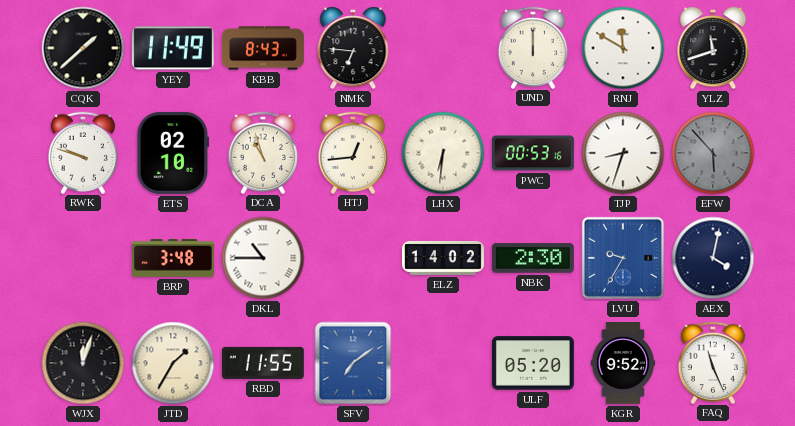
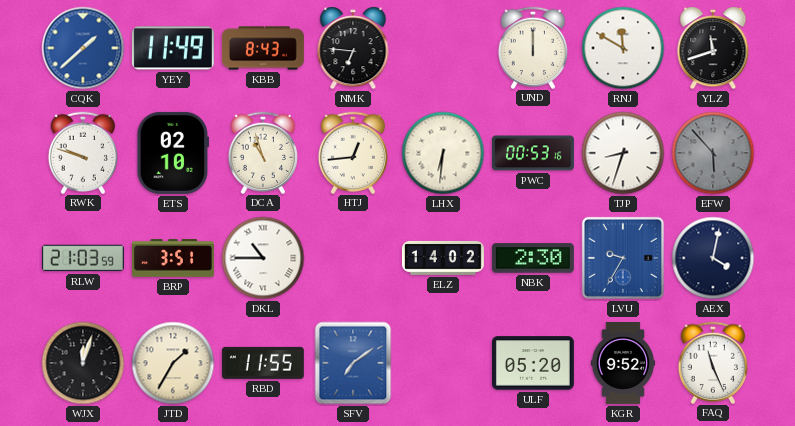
CQK dial: black -> blue
RLW: none -> 21:03
BRP: 3:48 -> 3:51
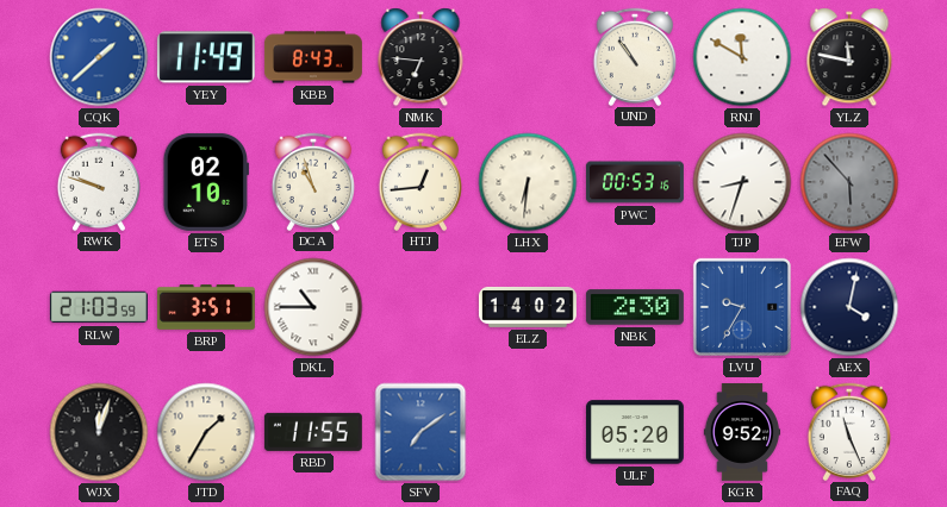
UND: 12:00 -> 10:54
YLZ: 11:42 -> 11:47
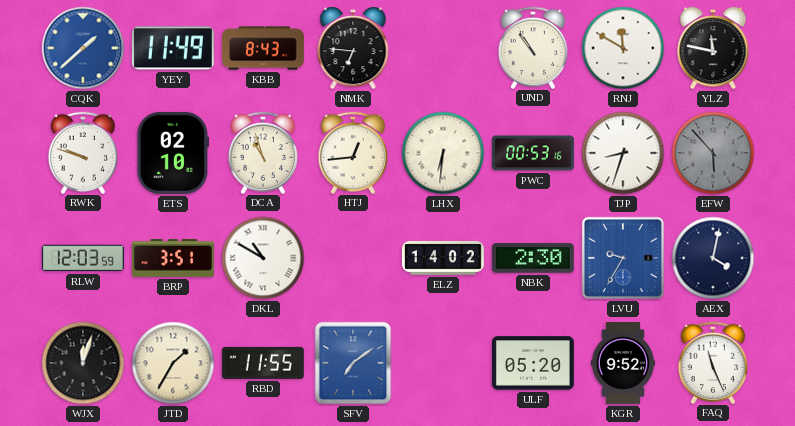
RLW: 21:03 -> 12:03
DKL: 10:45 -> 10:50
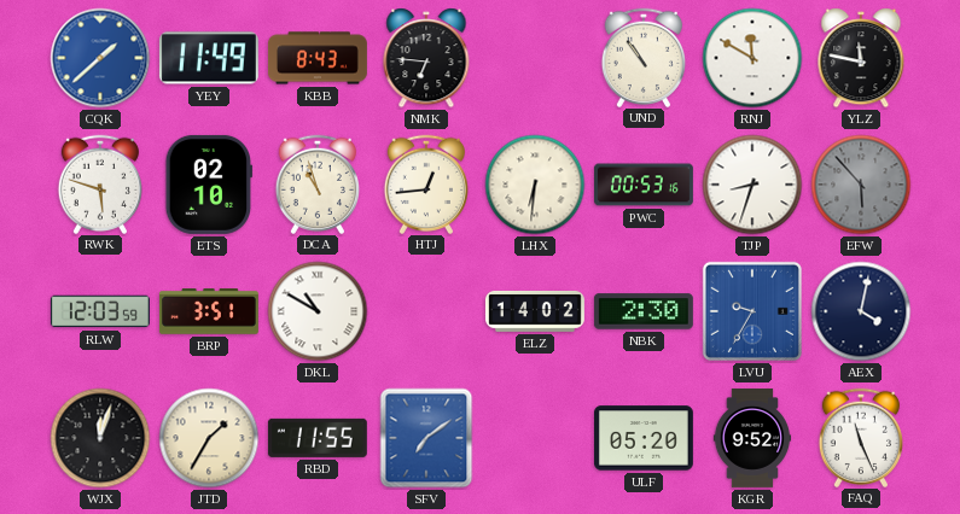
RWK: 9:48 -> 5:48
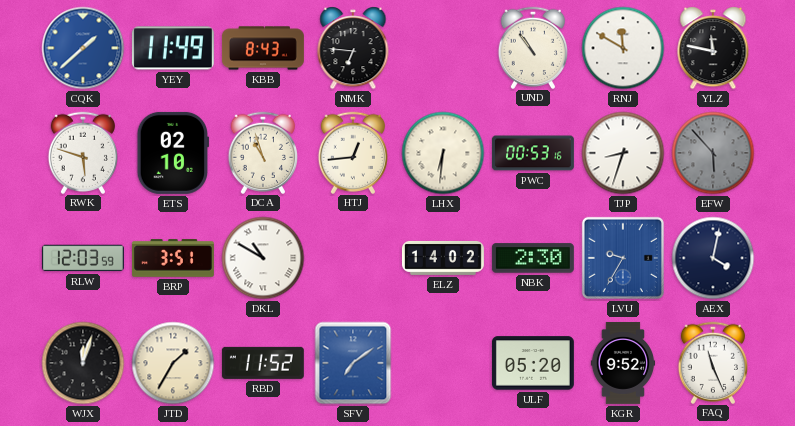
RBD: 11:55 -> 11:52
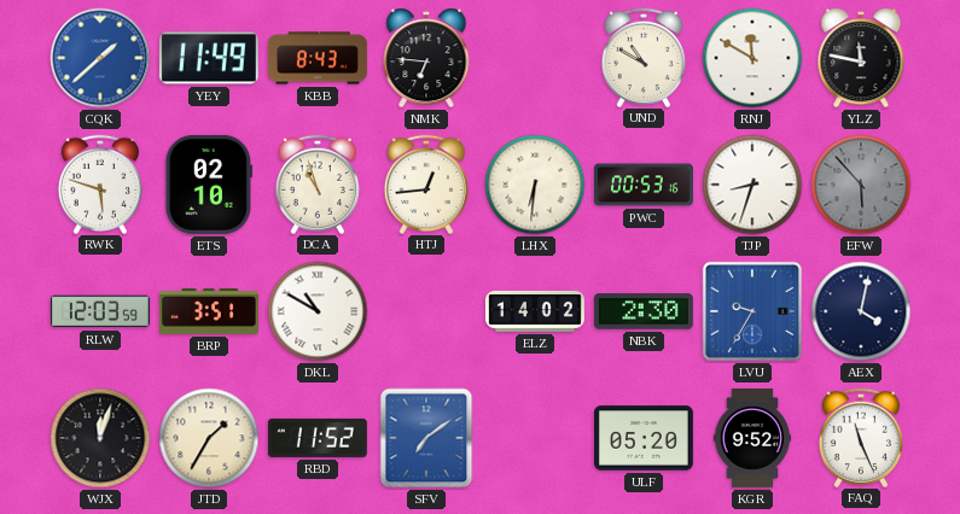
UND: 10:54 -> 10:50
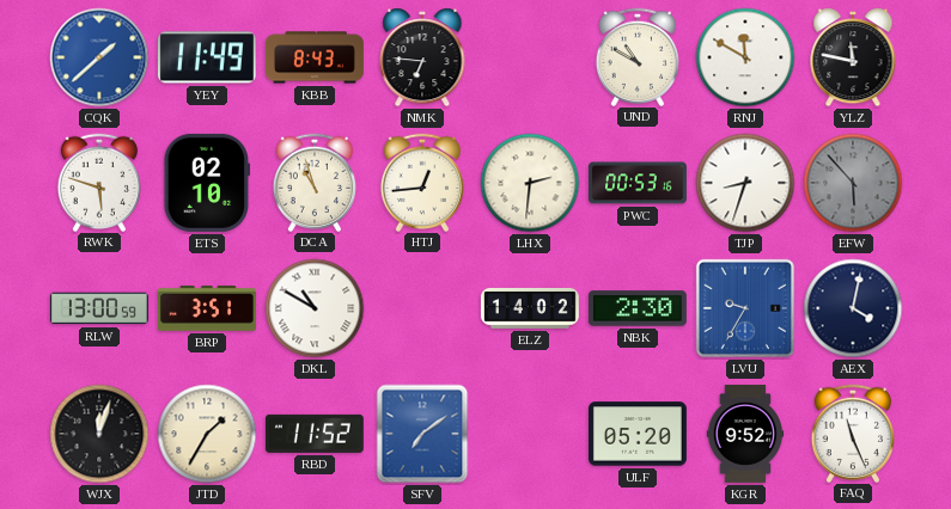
LHX: 6:31 -> 2:31
RLW: 12:03 -> 13:00
